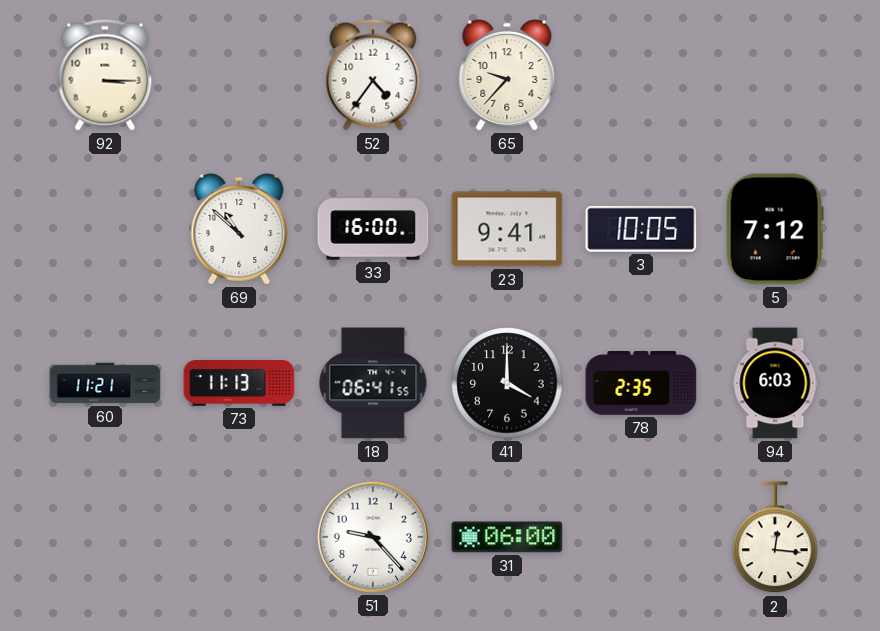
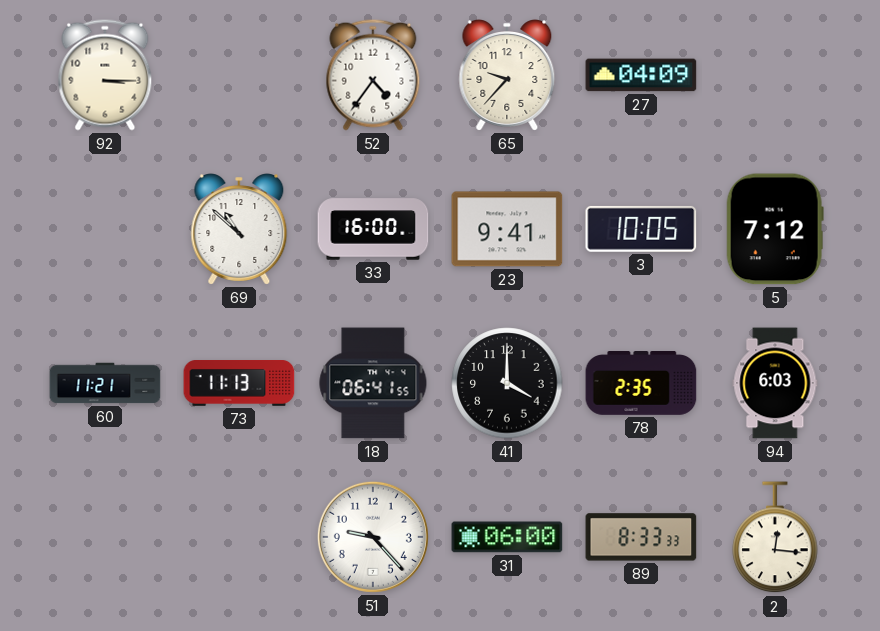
27: none -> 04:09
89: none -> 8:33
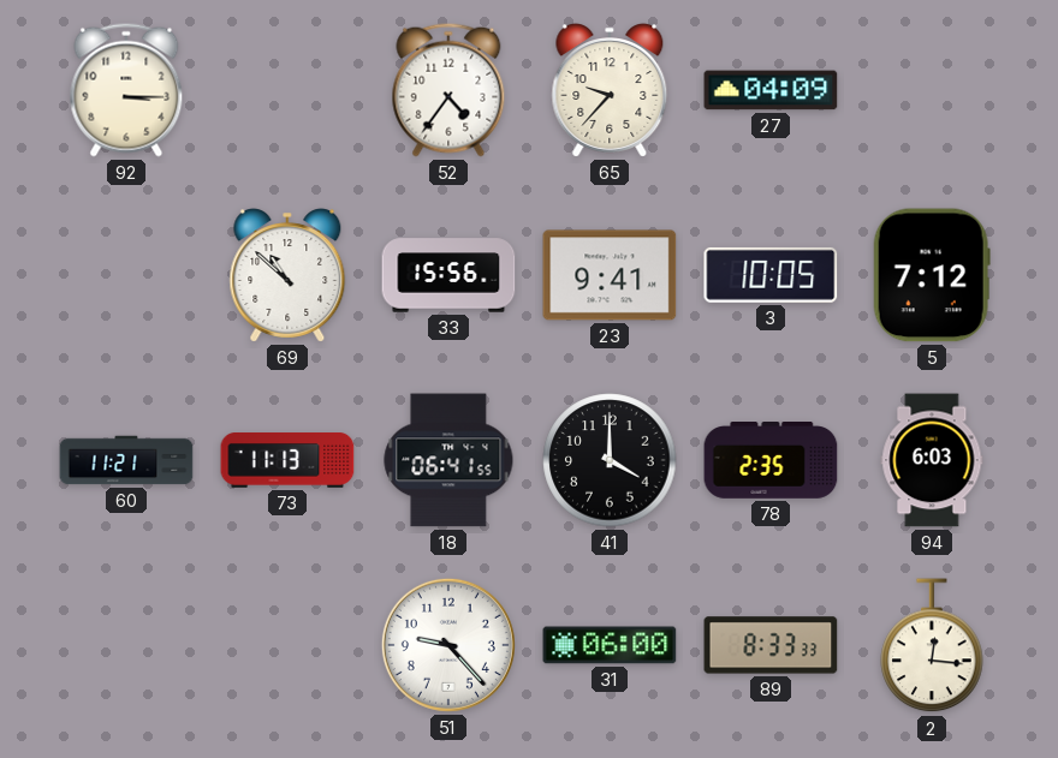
33: 16:00 -> 15:56
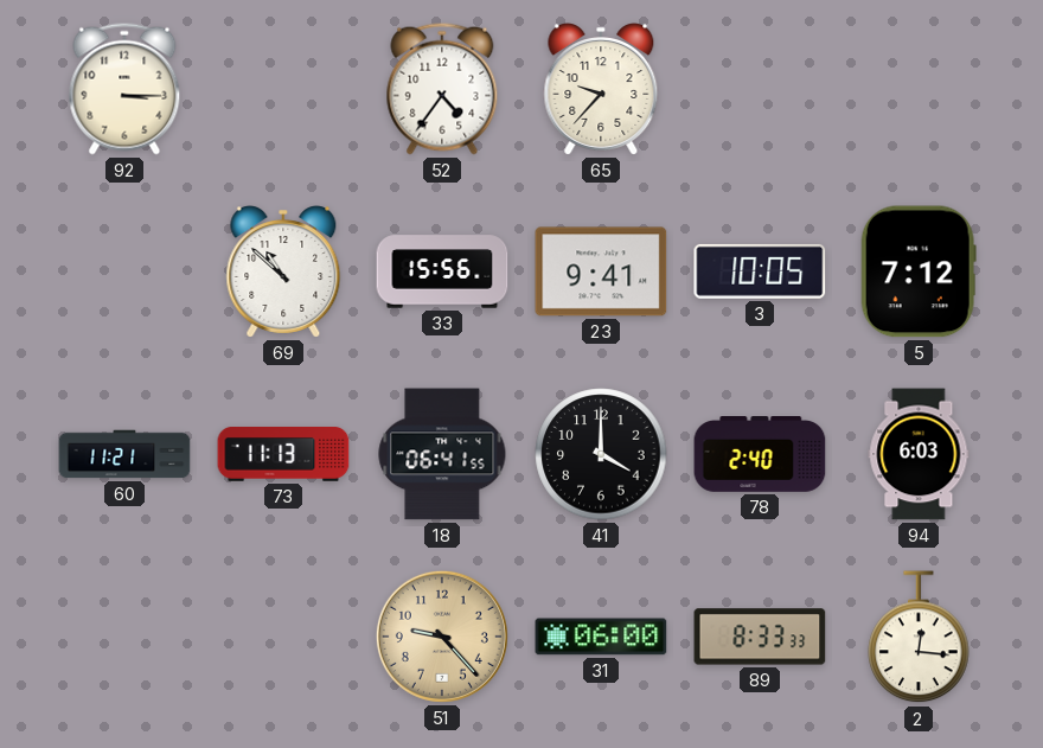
27: 04:09 -> none
78: 2:35 -> 2:40
51 dial: white -> champagne
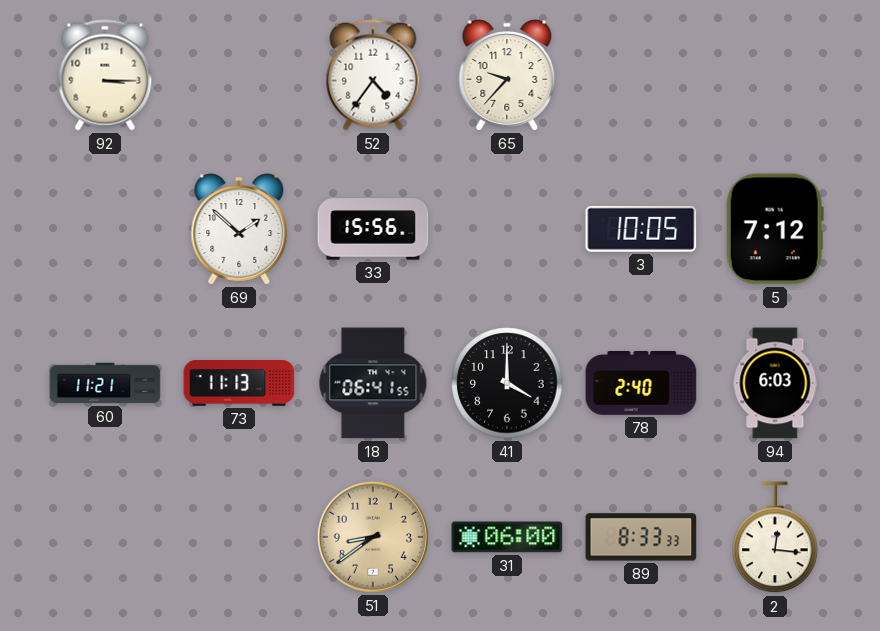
69: 10:52 -> 1:52
23: 9:41 -> none
51: 9:23 -> 8:39
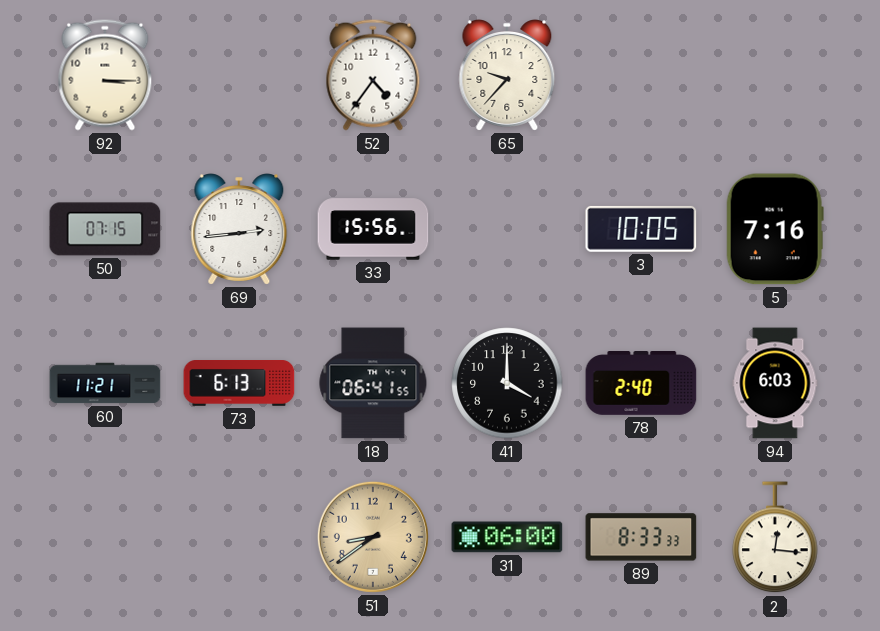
50: none -> 07:15
69: 1:52 -> 2:44
5: 7:12 -> 7:16
73: 11:13 -> 6:13
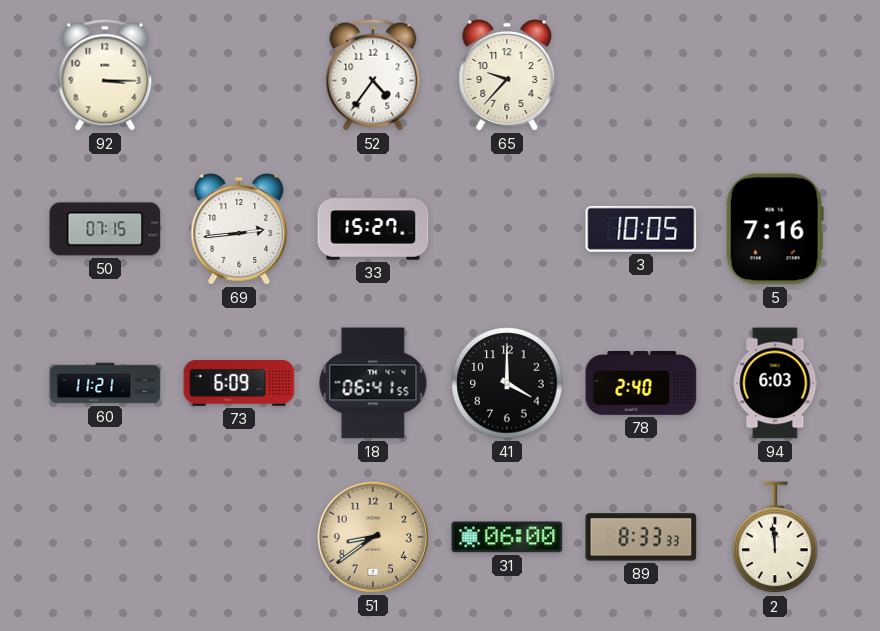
33: 15:56 -> 15:27
73: 6:13 -> 6:09
2: 12:16 -> 11:59
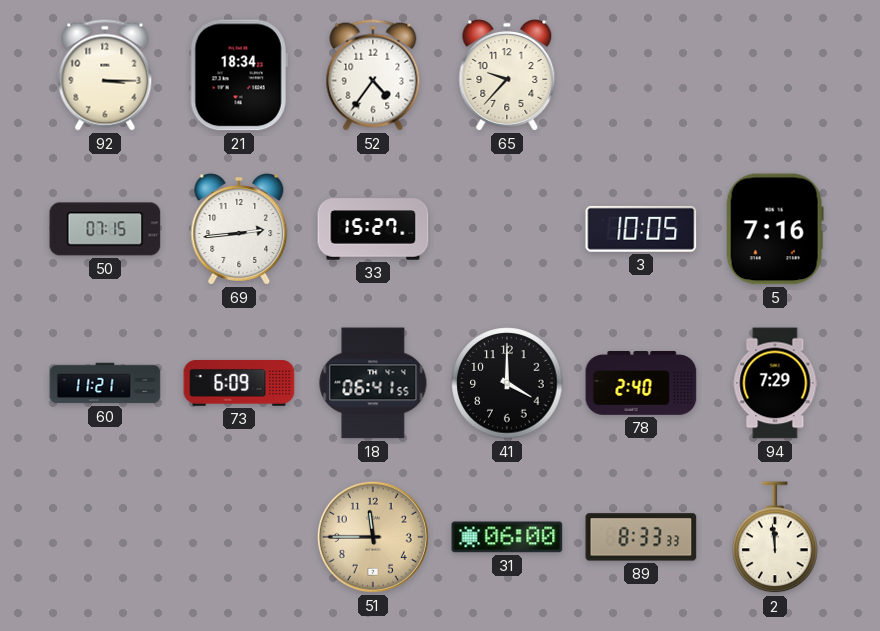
21: none -> 18:34
94: 6:03 -> 7:29
51: 8:39 -> 11:45
